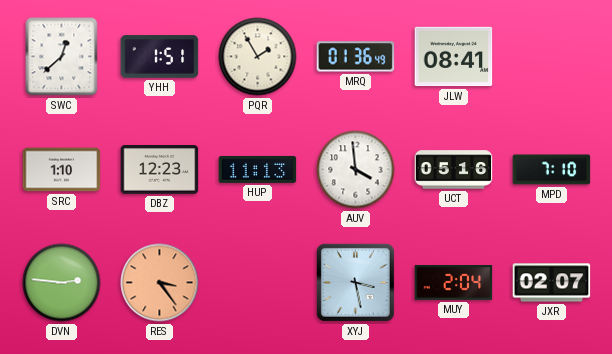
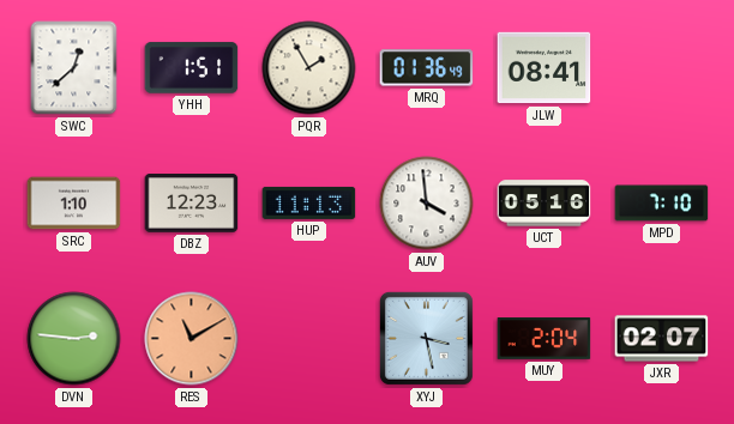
RES: 3:24 -> 11:10
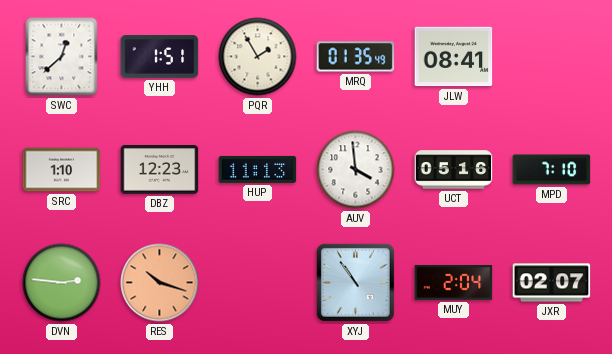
MRQ: 01:36 -> 01:35
RES: 11:10 -> 10:18
XYJ: 3:28 -> 10:54
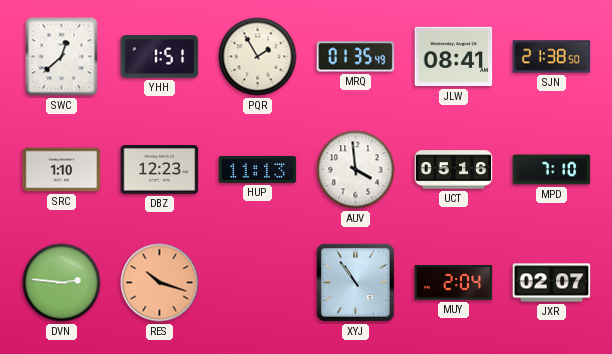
SJN: none -> 21:38
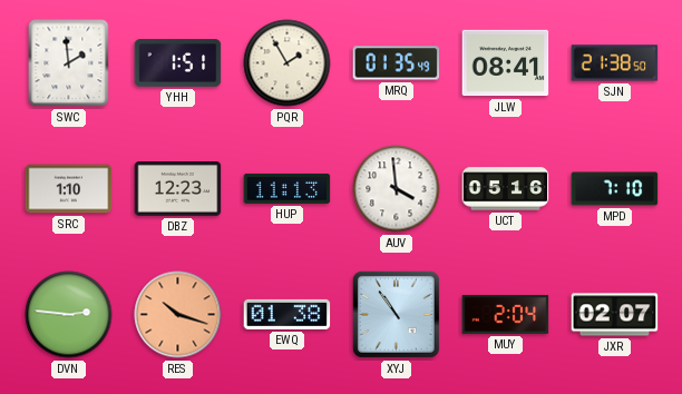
SWC: 12:38 -> 1:59
EWQ: none -> 01:38
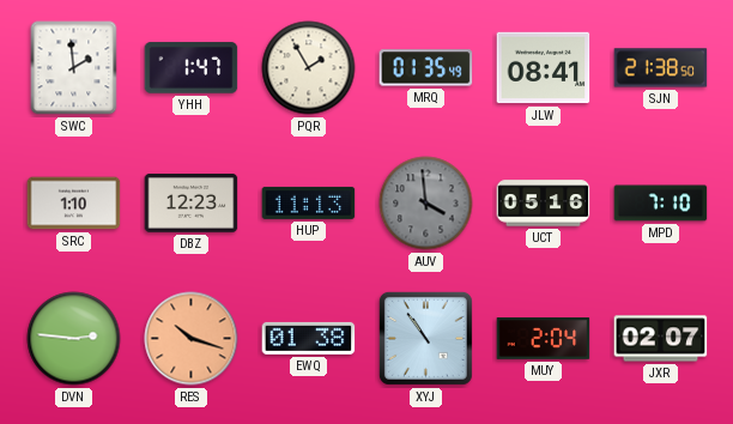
YHH: 1:51 -> 1:47
AUV dial: white -> grey
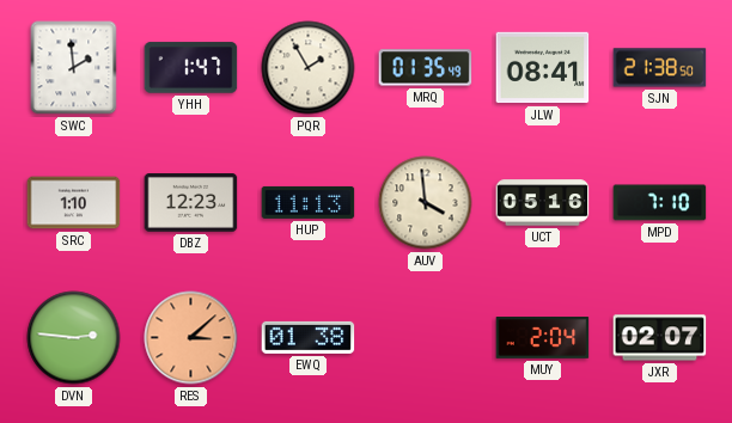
AUV dial: grey -> cream
RES: 10:18 -> 3:08
XYJ: 10:54 -> none
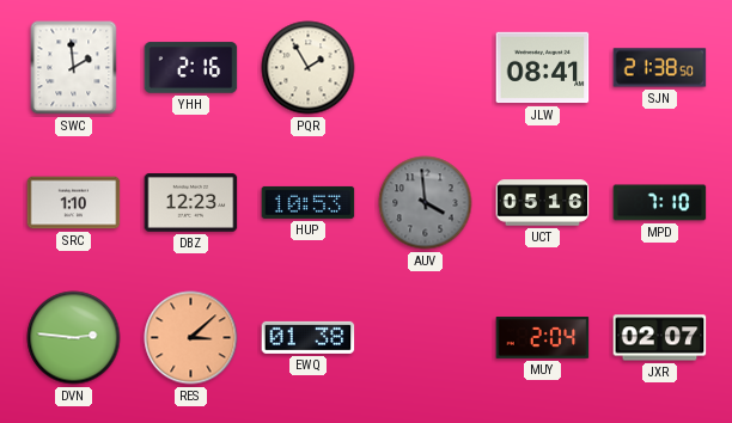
YHH: 1:47 -> 2:16
MRQ: 01:35 -> none
HUP: 11:13 -> 10:53
AUV dial: cream -> grey
